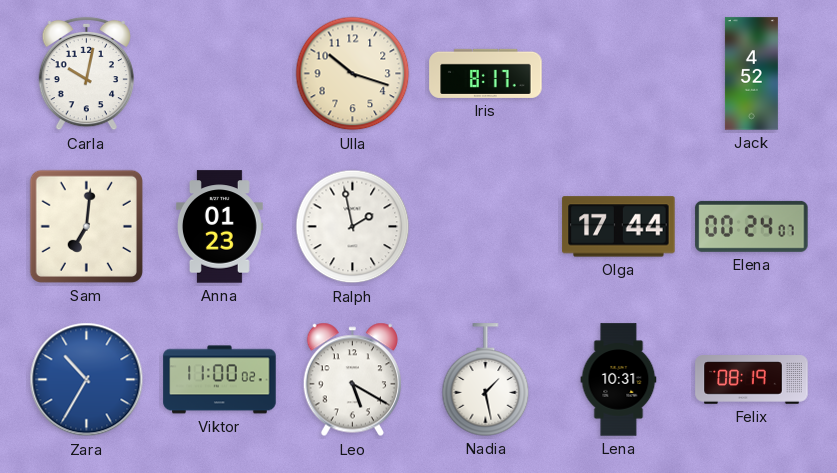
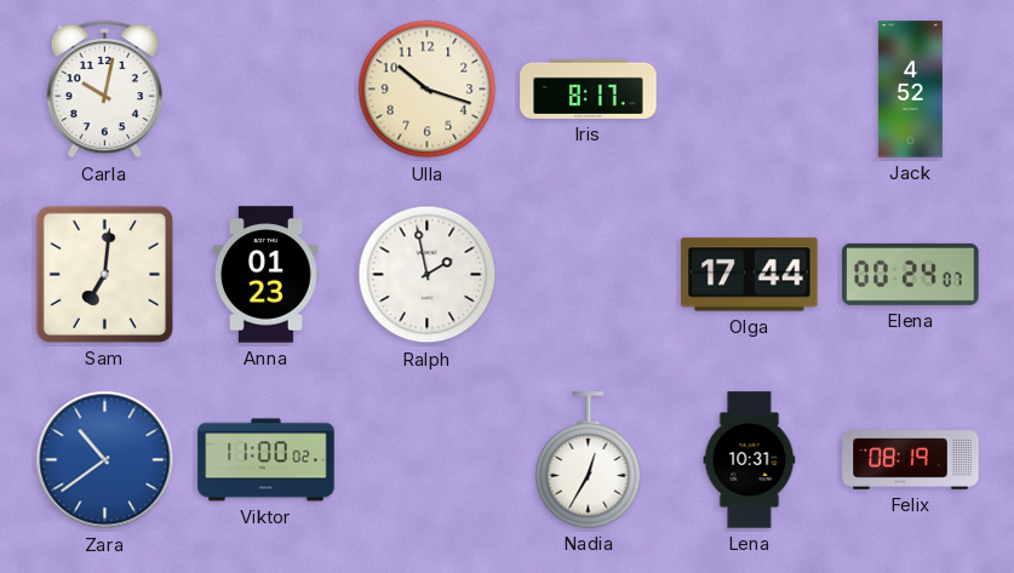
Zara: 10:35 -> 10:39
Leo: 5:20 -> none
Nadia: 1:28 -> 12:35
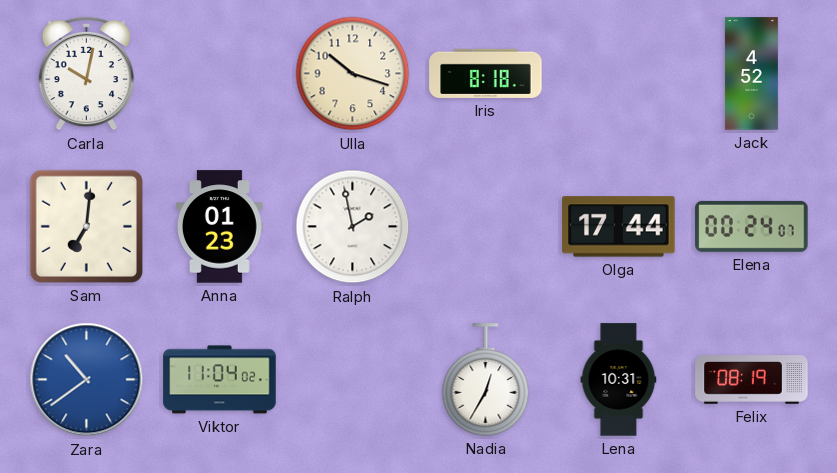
Iris: 8:17 -> 8:18
Viktor: 11:00 -> 11:04
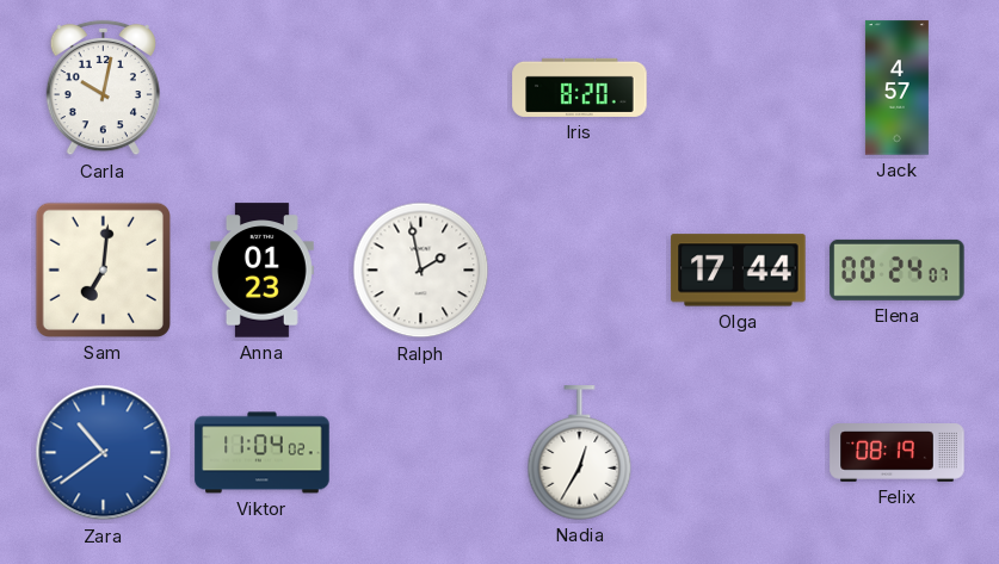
Ulla: 10:18 -> none
Iris: 8:18 -> 8:20
Jack: 4:52 -> 4:57
Lena: 10:31 -> none
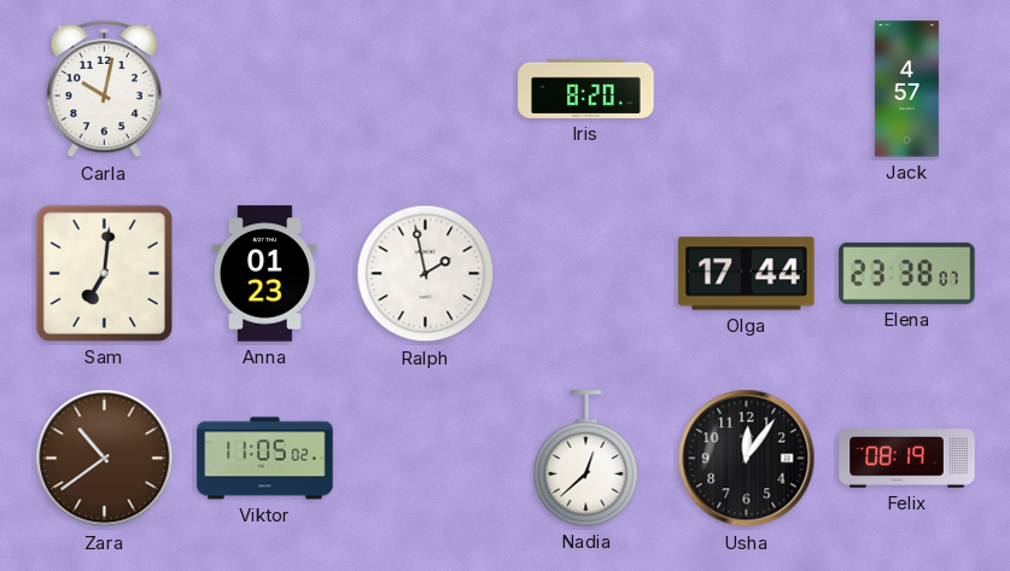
Elena: 00:24 -> 23:38
Zara dial: blue -> brown
Viktor: 11:04 -> 11:05
Nadia: 12:35 -> 12:38
Usha: none -> 12:06
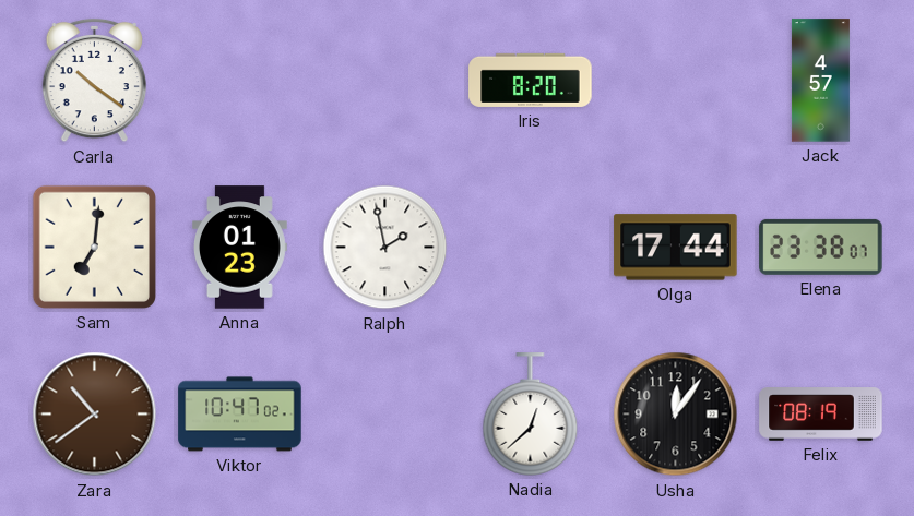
Carla: 10:02 -> 10:21
Viktor: 11:05 -> 10:47
